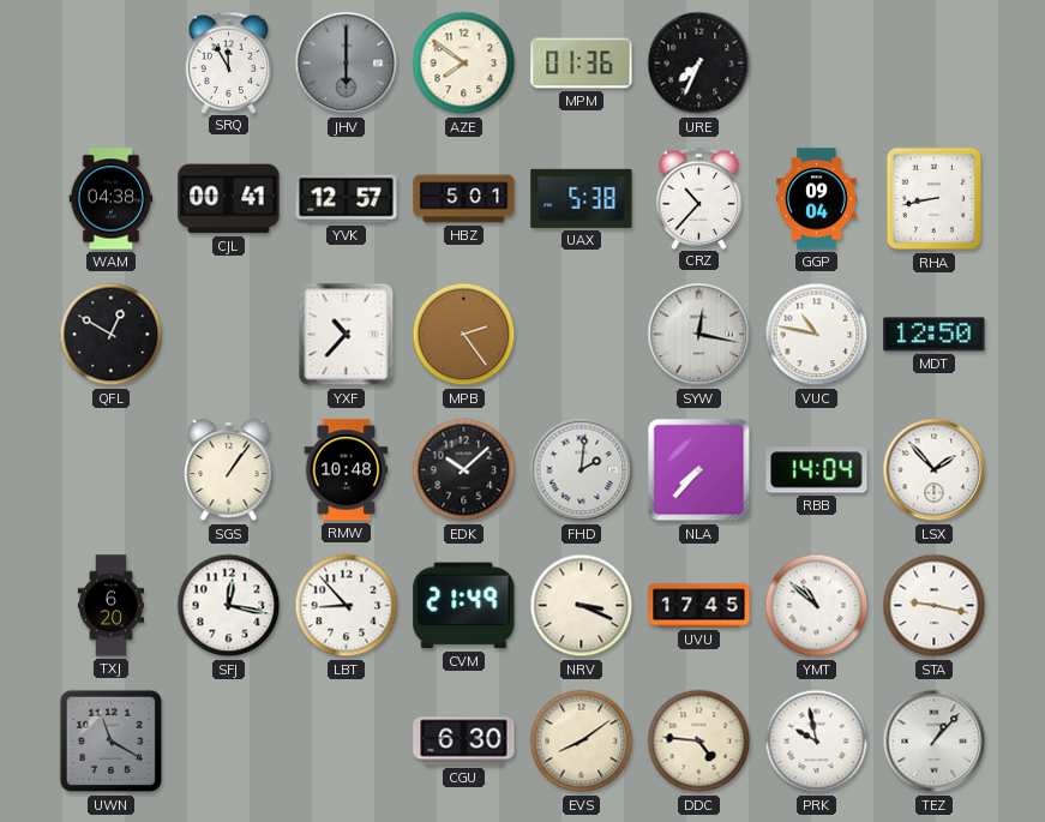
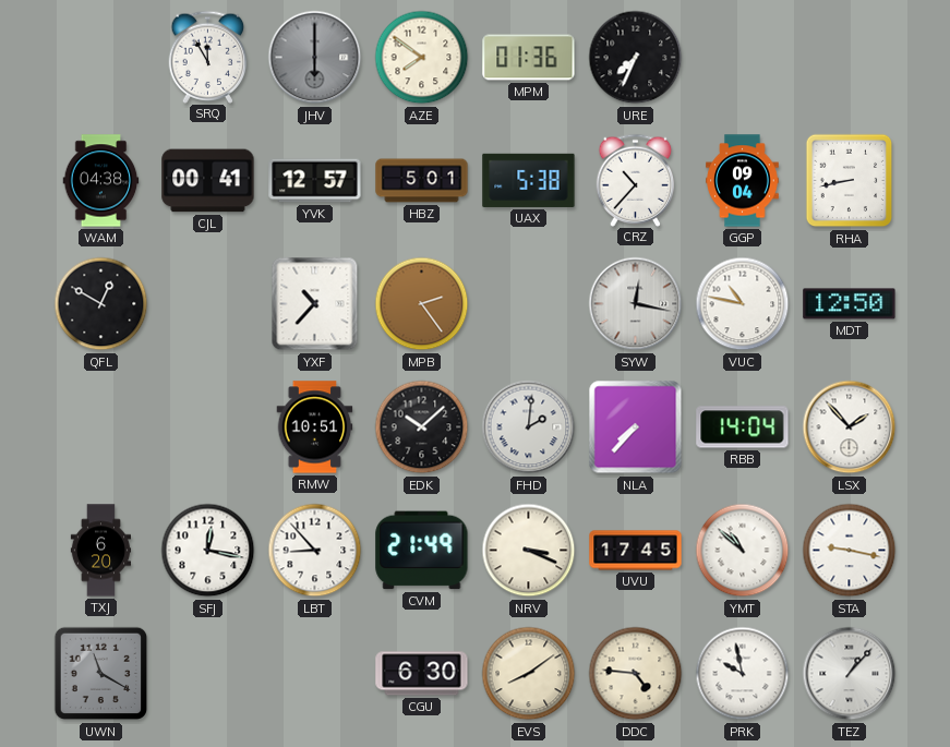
SGS: 1:06 -> none
RMW: 10:48 -> 10:51
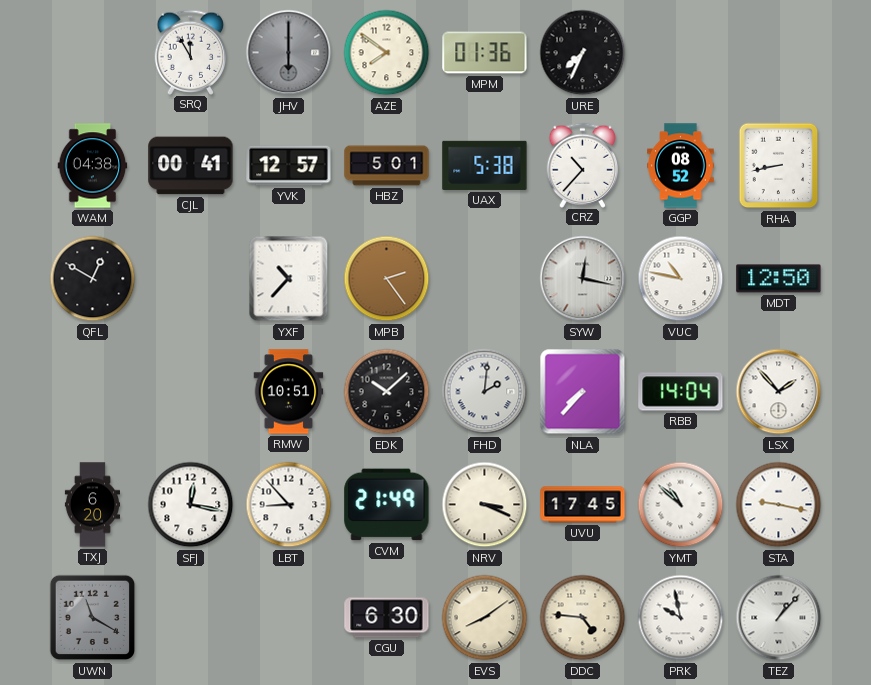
GGP: 09:04 -> 08:52
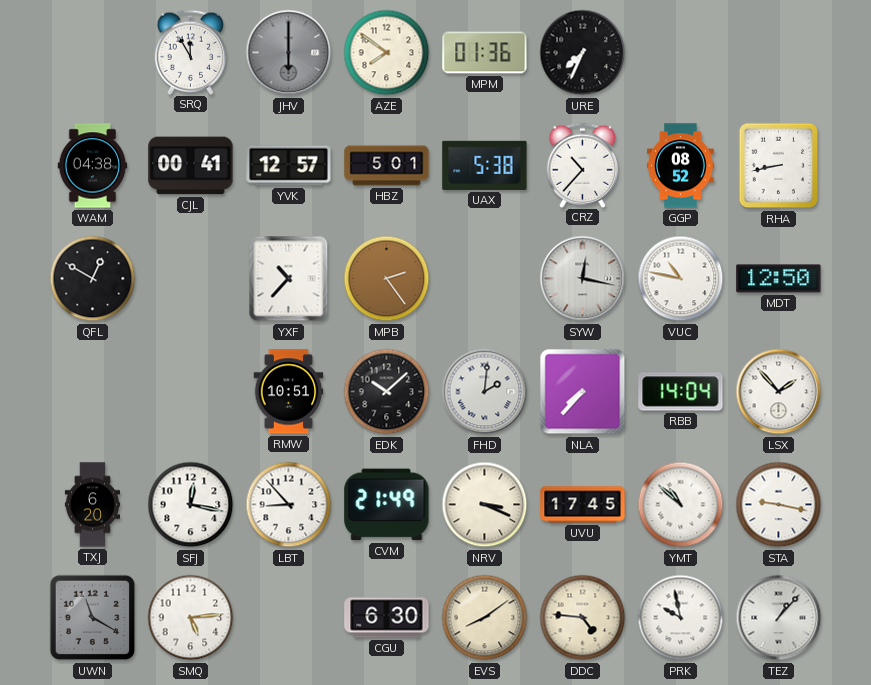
SMQ: none -> 5:14
